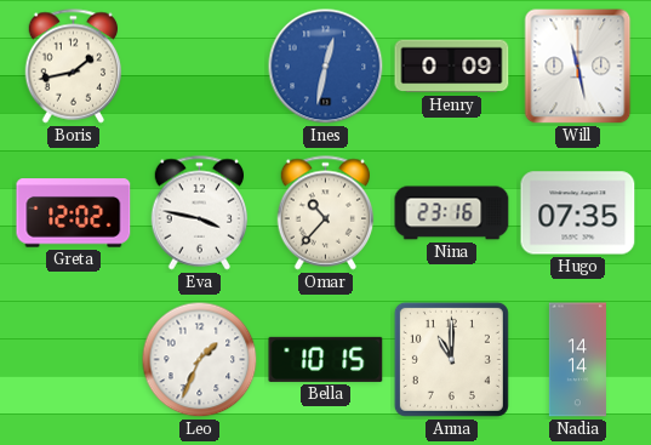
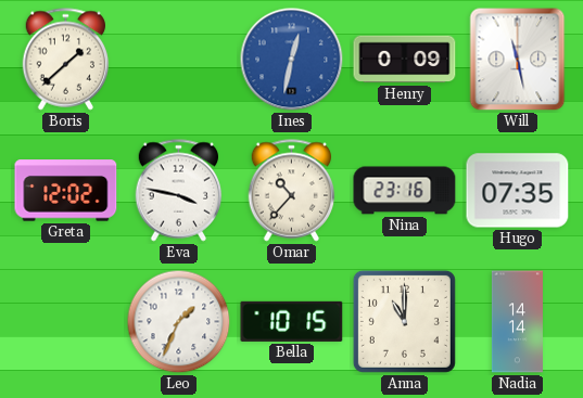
Boris: 1:43 -> 1:38
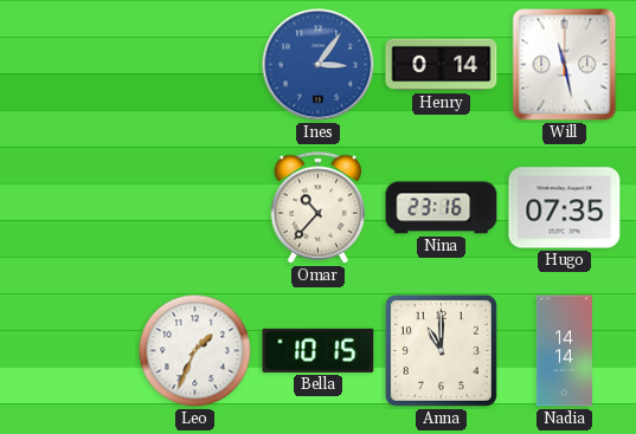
Boris: 1:38 -> none
Ines: 12:32 -> 3:06
Henry: 0:09 -> 0:14
Greta: 12:02 -> none
Eva: 3:47 -> none
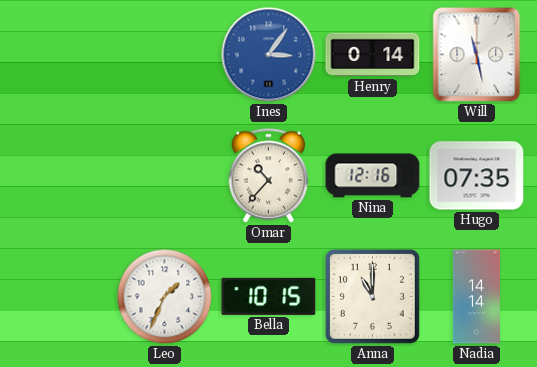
Nina: 23:16 -> 12:16
